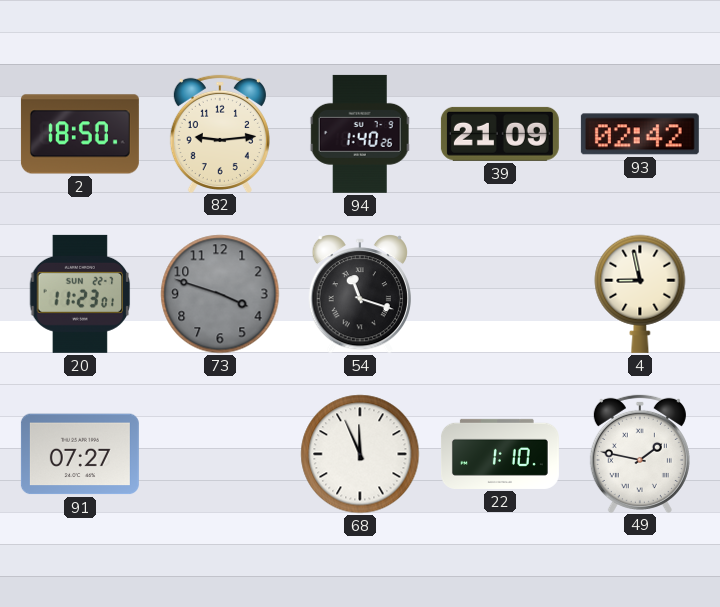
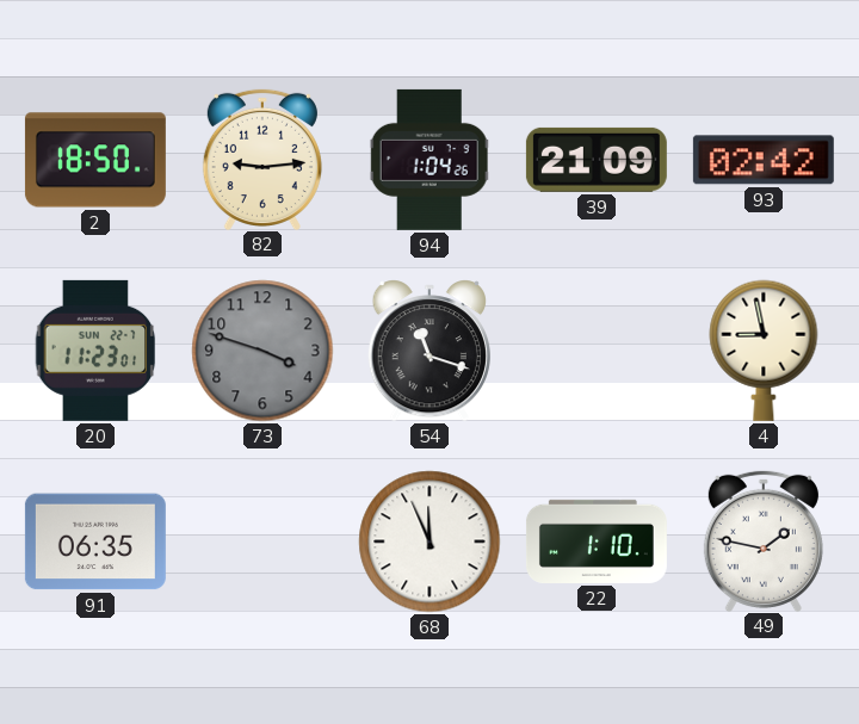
94: 1:40 -> 1:04
91: 07:27 -> 06:35
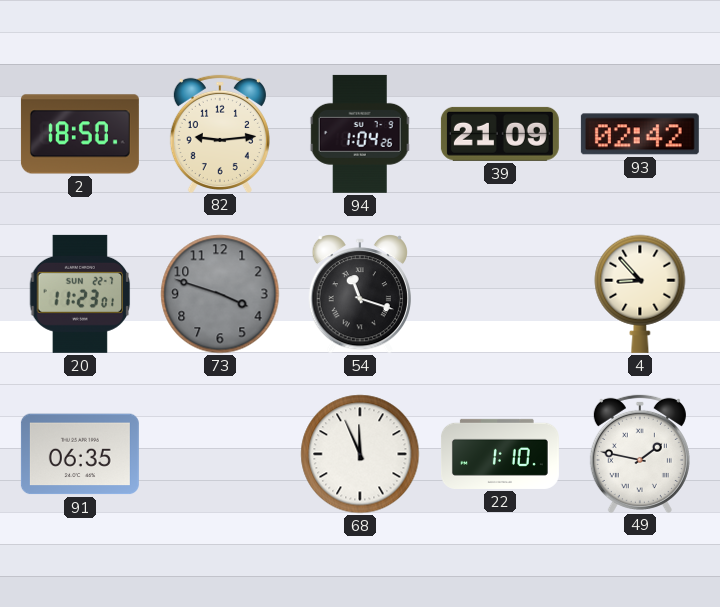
4: 8:58 -> 8:53
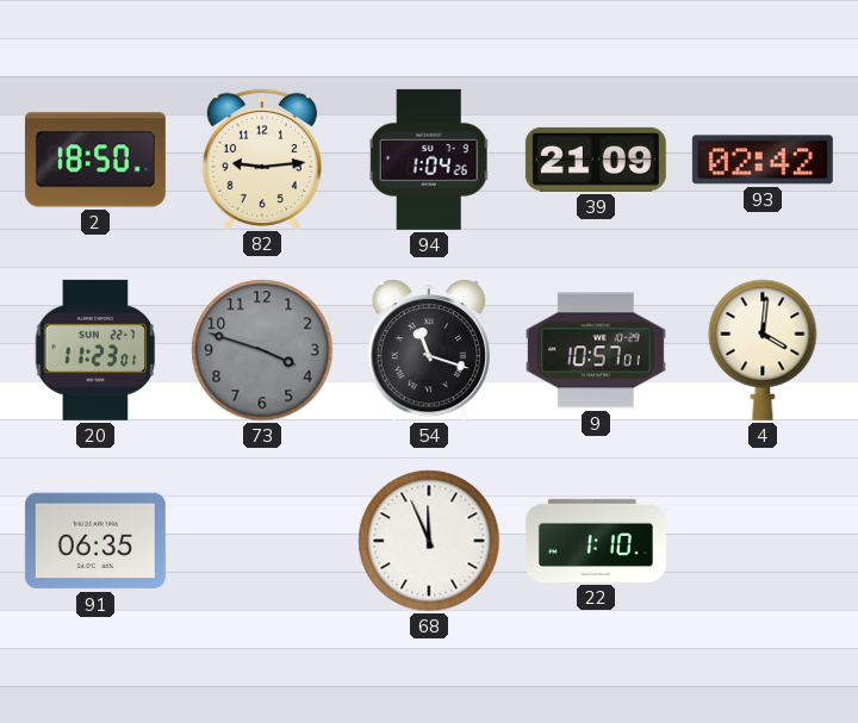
9: none -> 10:57
4: 8:53 -> 4:01
49: 1:47 -> none
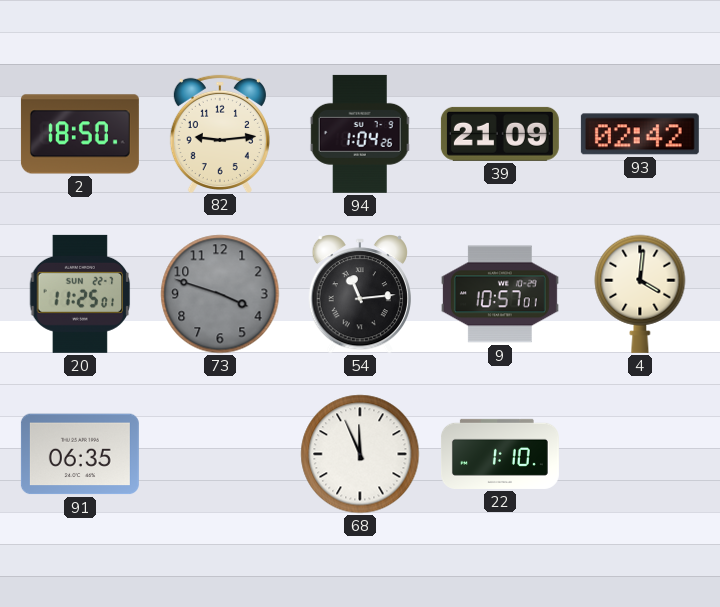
20: 11:23 -> 11:25
54: 11:18 -> 11:14
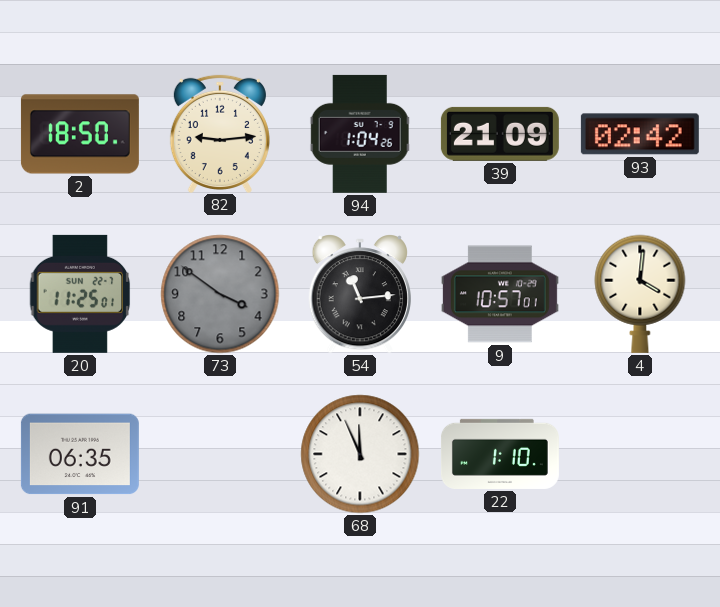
73: 3:48 -> 3:51
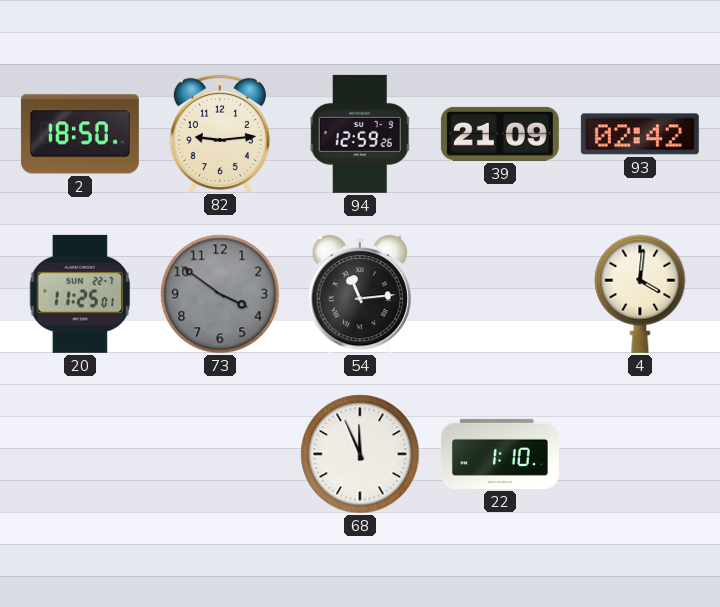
94: 1:04 -> 12:59
9: 10:57 -> none
91: 06:35 -> none
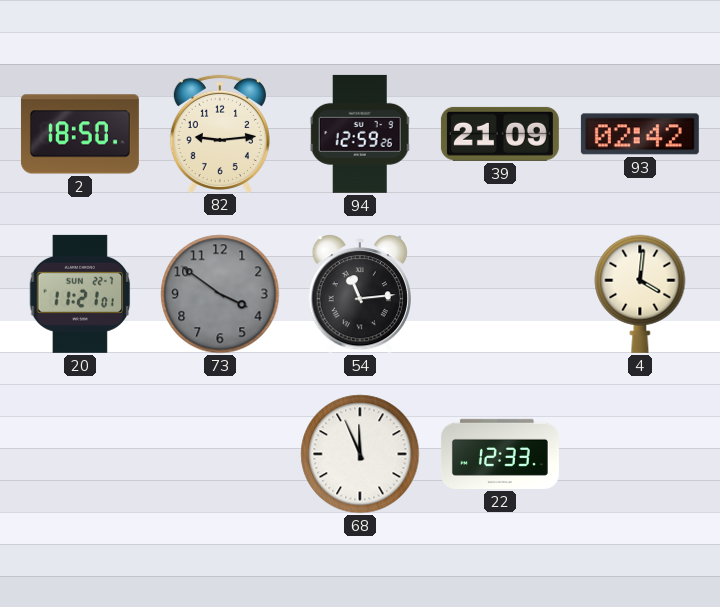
20: 11:25 -> 11:21
22: 1:10 -> 12:33
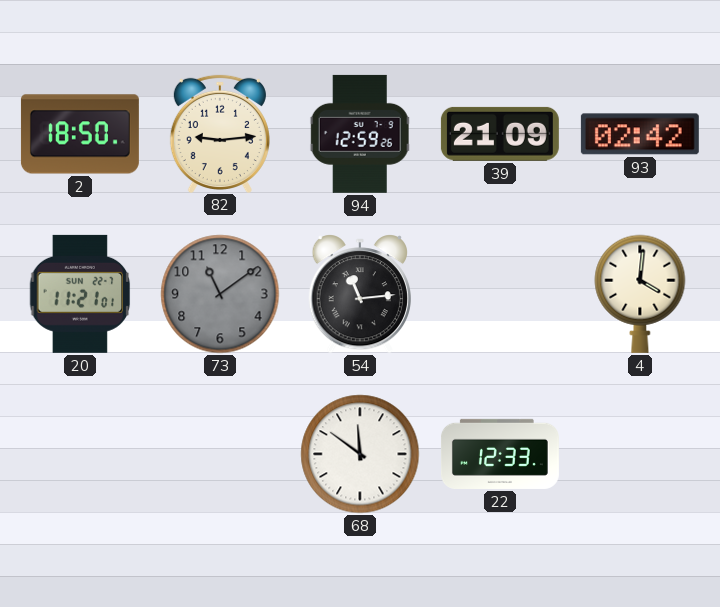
73: 3:51 -> 11:09
68: 11:56 -> 11:51
